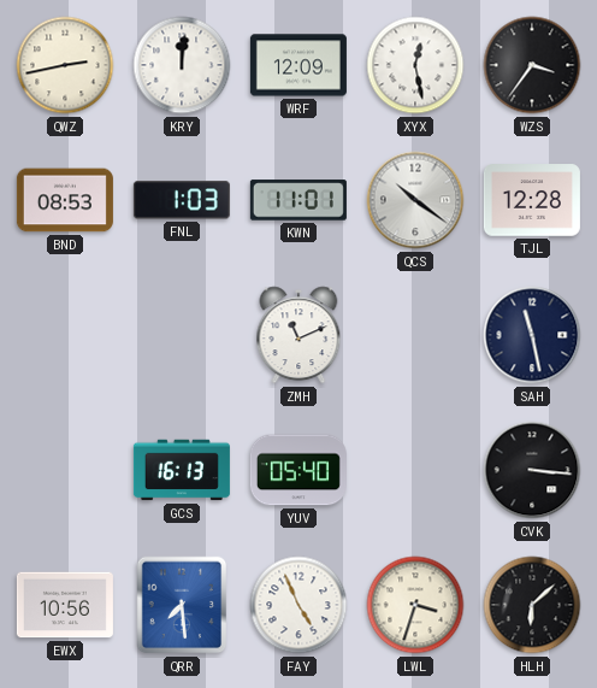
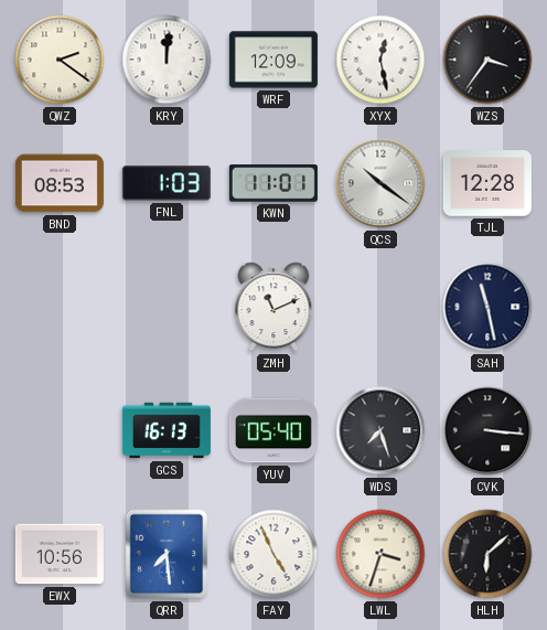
QWZ: 2:43 -> 2:21
WDS: none -> 7:27
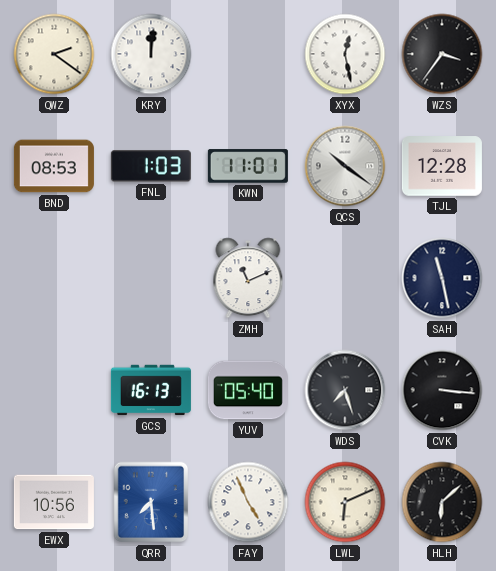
WRF: 12:09 -> none
LWL: 3:33 -> 6:11
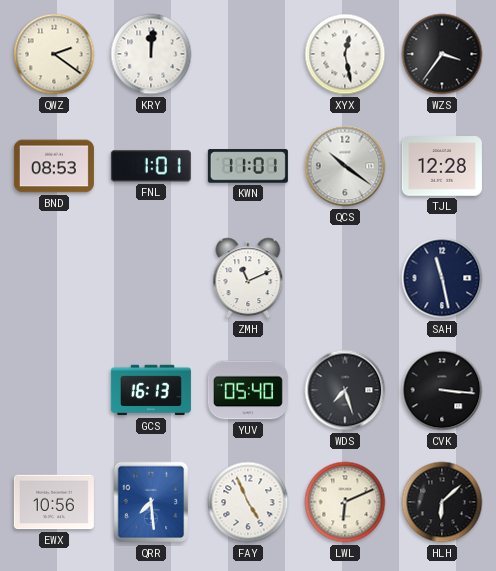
FNL: 1:03 -> 1:01
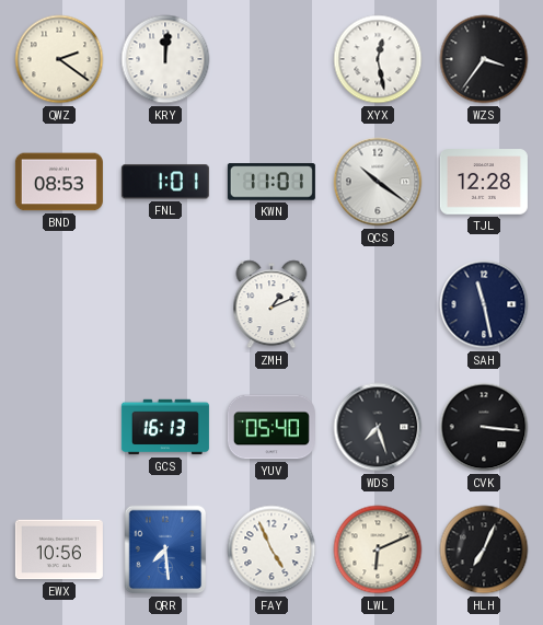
ZMH: 11:11 -> 1:11
HLH: 6:08 -> 7:04
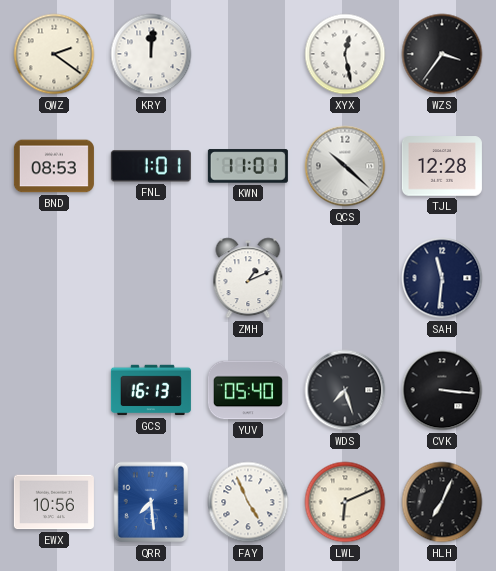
QCS: 10:21 -> 10:22
SAH: 11:28 -> 11:31
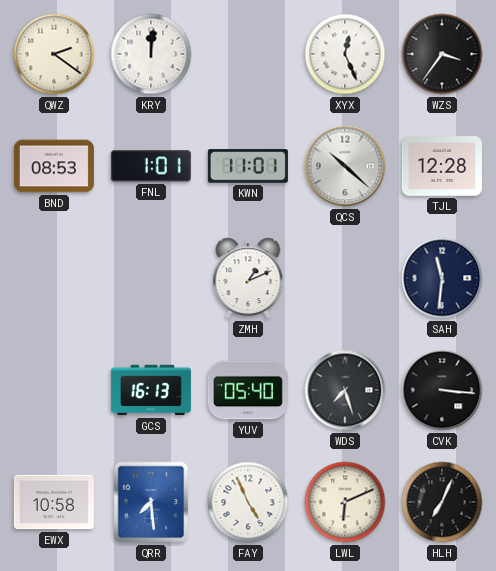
XYX: 12:28 -> 12:26
EWX: 10:56 -> 10:58
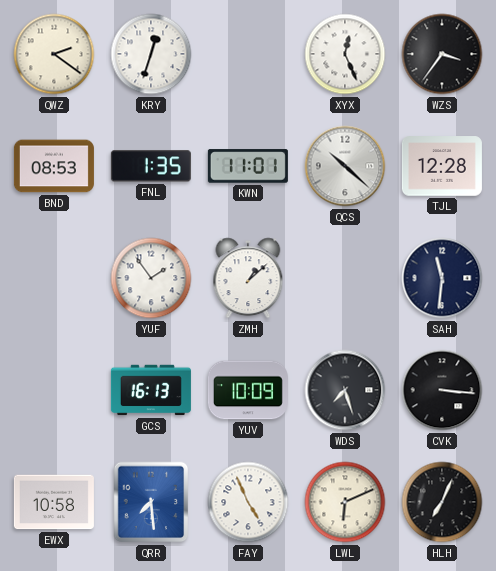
KRY: 12:01 -> 12:33
FNL: 1:01 -> 1:35
YUF: none -> 1:54
ZMH: 1:11 -> 1:08
YUV: 05:40 -> 10:09
